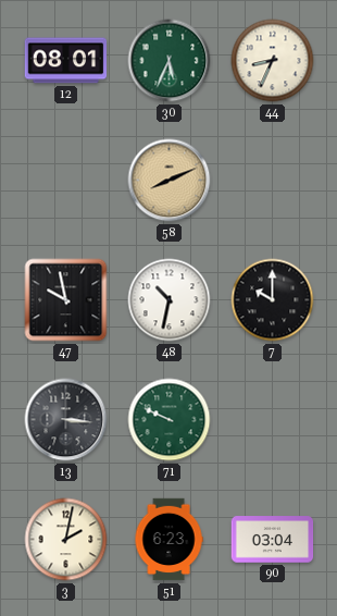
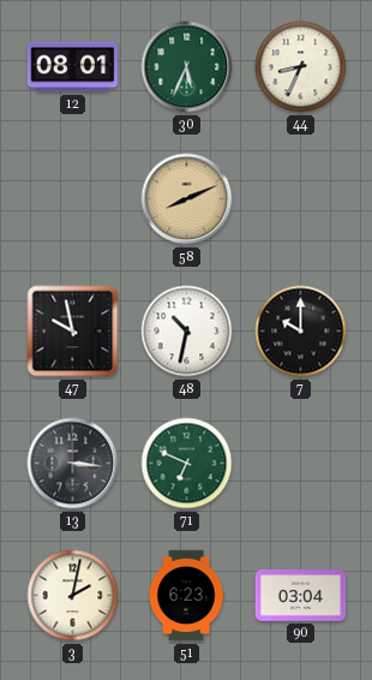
71: 9:49 -> 6:49
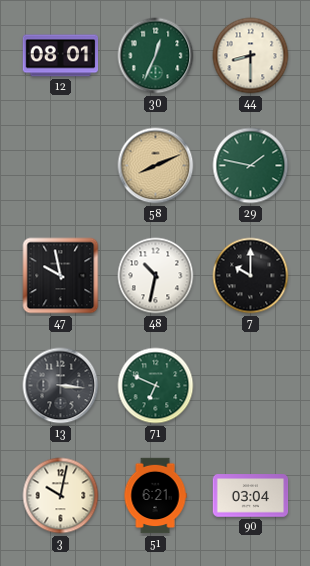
30: 5:34 -> 12:34
44: 8:34 -> 8:30
29: none -> 1:47
3: 2:02 -> 10:02
51: 6:23 -> 6:21
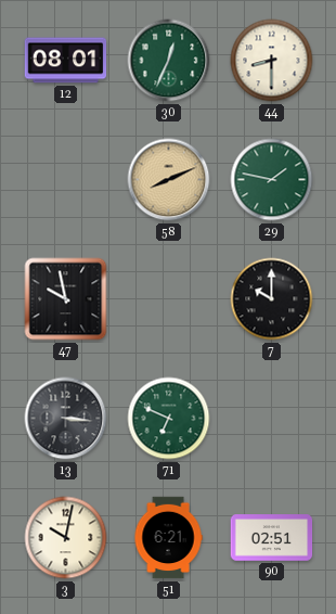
48: 10:32 -> none
90: 03:04 -> 02:51
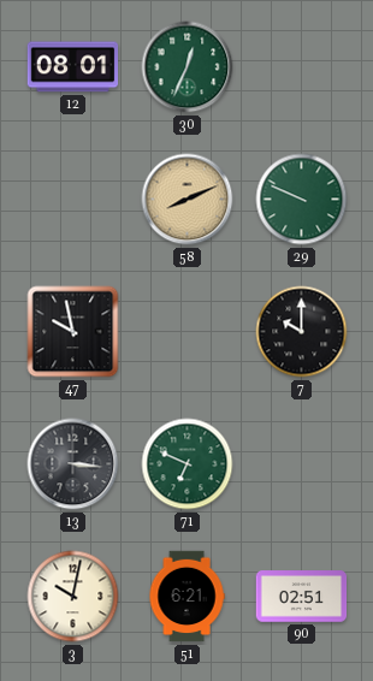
44: 8:30 -> none
29: 1:47 -> 9:49
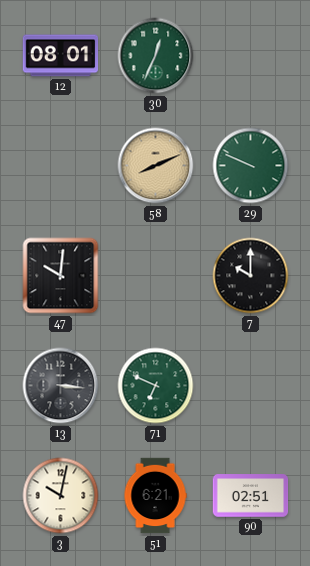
47: 9:58 -> 10:01
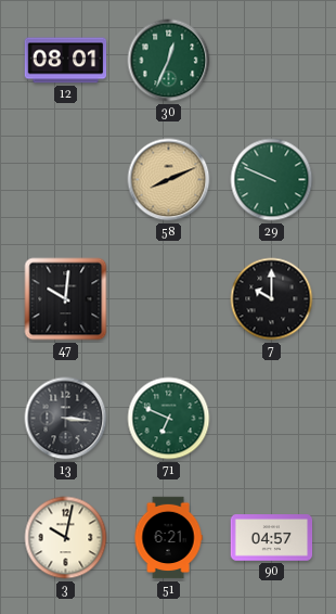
90: 02:51 -> 04:57
